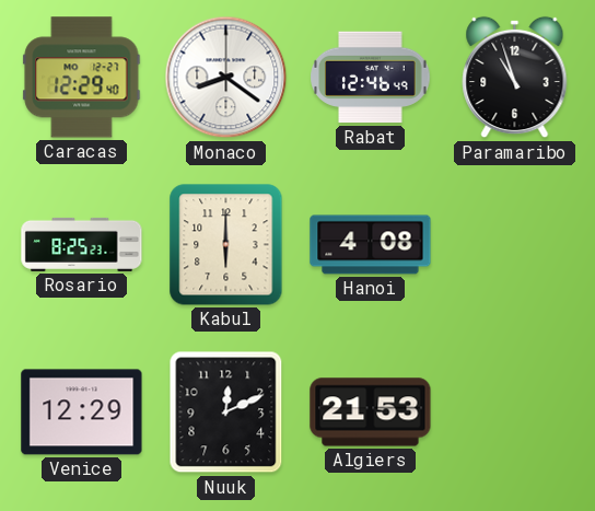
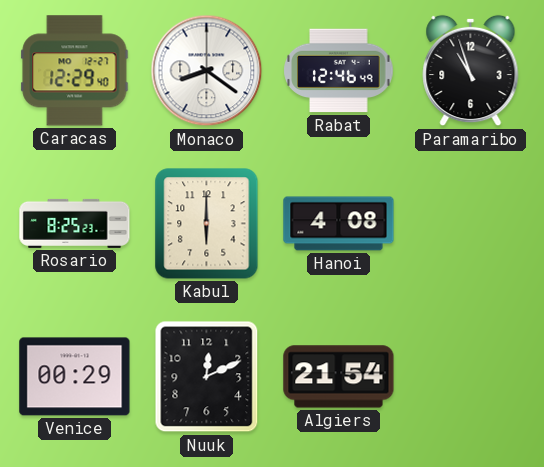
Venice: 12:29 -> 00:29
Algiers: 21:53 -> 21:54
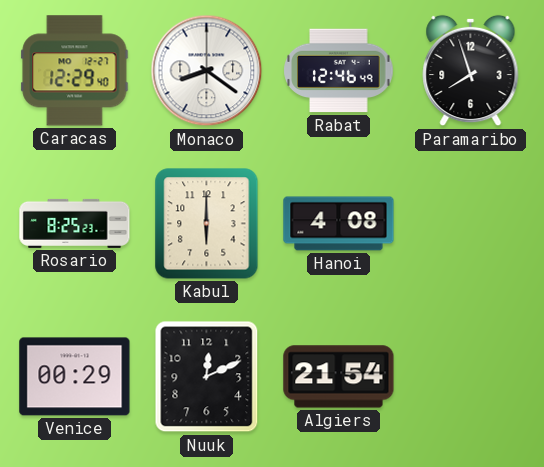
Paramaribo: 10:57 -> 7:57
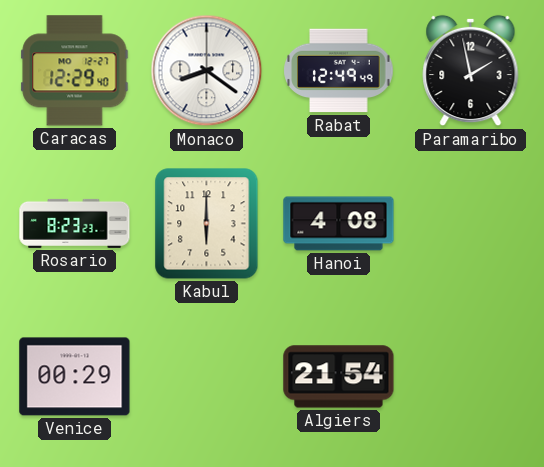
Rabat: 12:46 -> 12:49
Paramaribo: 7:57 -> 1:58
Rosario: 8:25 -> 8:23
Nuuk: 12:11 -> none
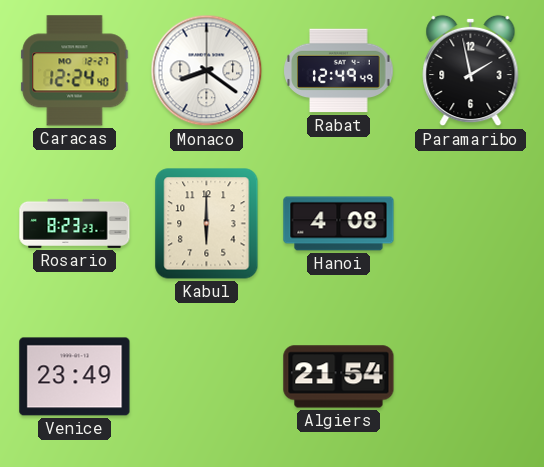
Caracas: 12:29 -> 12:24
Venice: 00:29 -> 23:49
